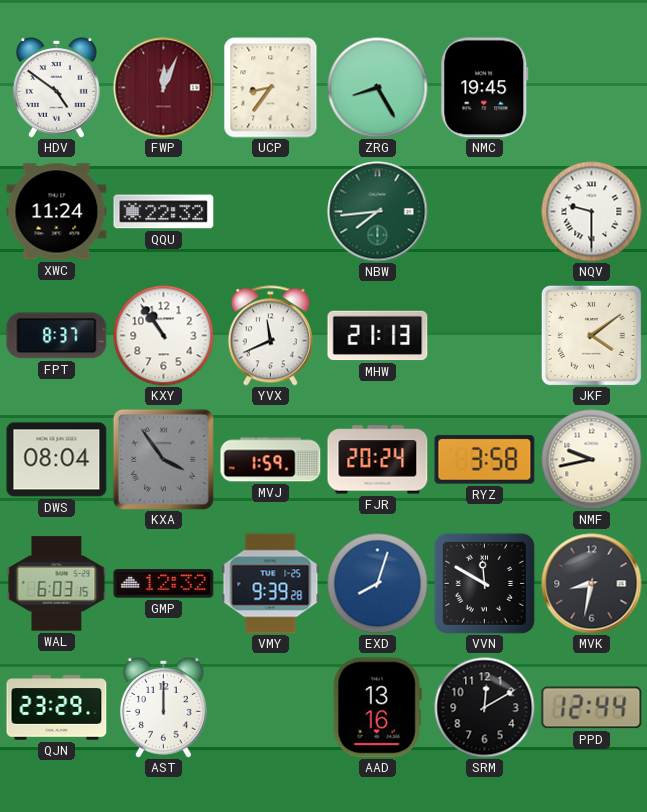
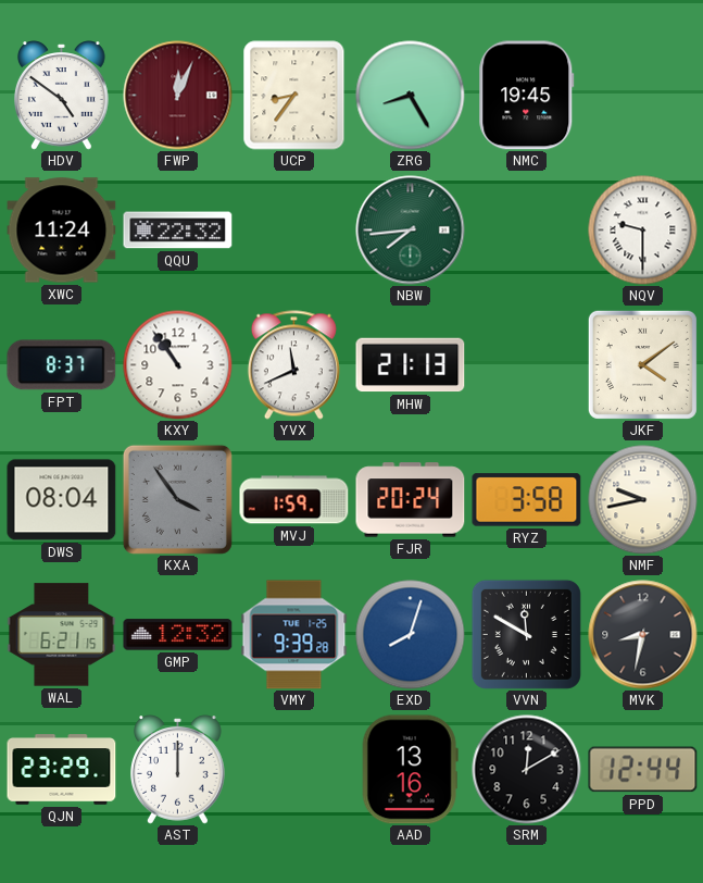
WAL: 6:03 -> 6:21
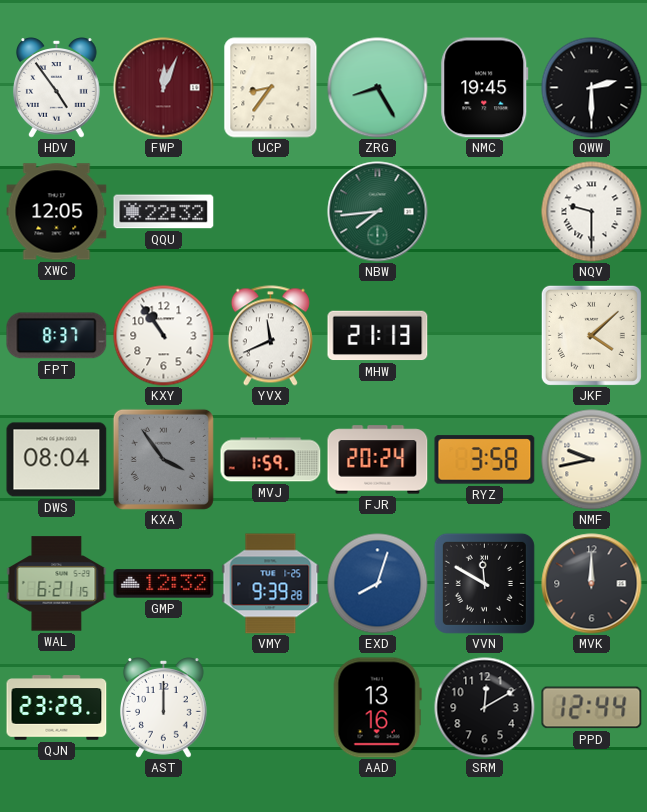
HDV: 4:51 -> 4:54
QWW: none -> 2:30
XWC: 11:24 -> 12:05
JKF: 4:09 -> 4:08
MVK: 8:32 -> 12:00
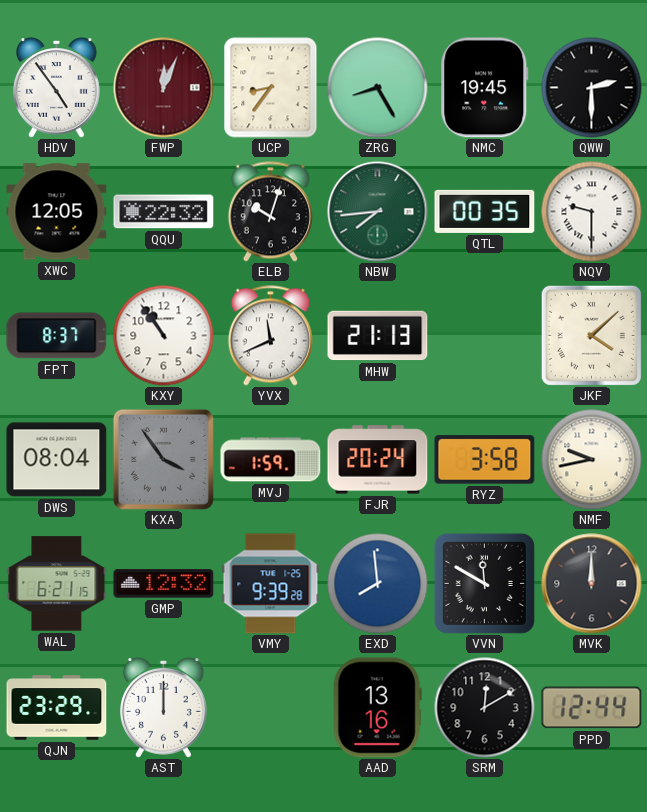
ELB: none -> 10:03
QTL: none -> 00:35
EXD: 8:03 -> 7:59
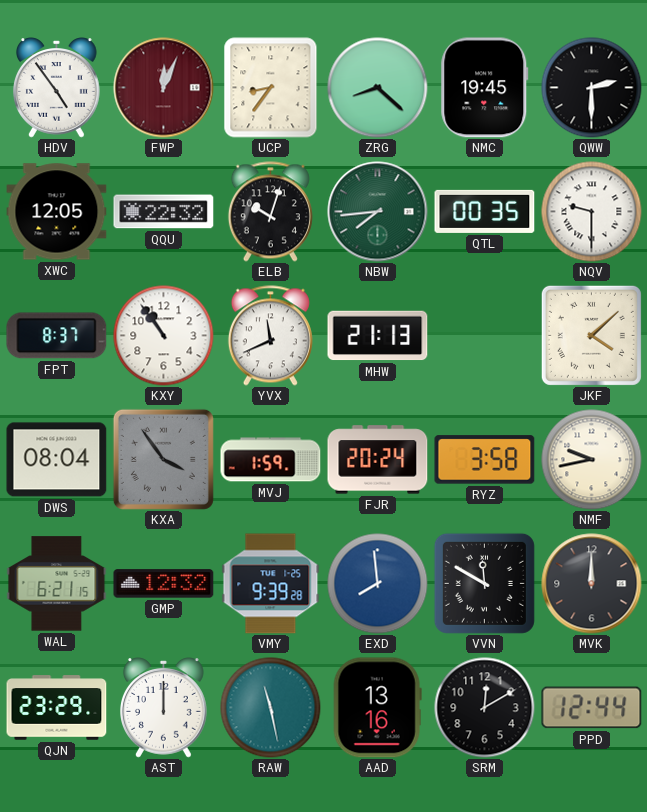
ZRG: 8:25 -> 8:22
RAW: none -> 11:28
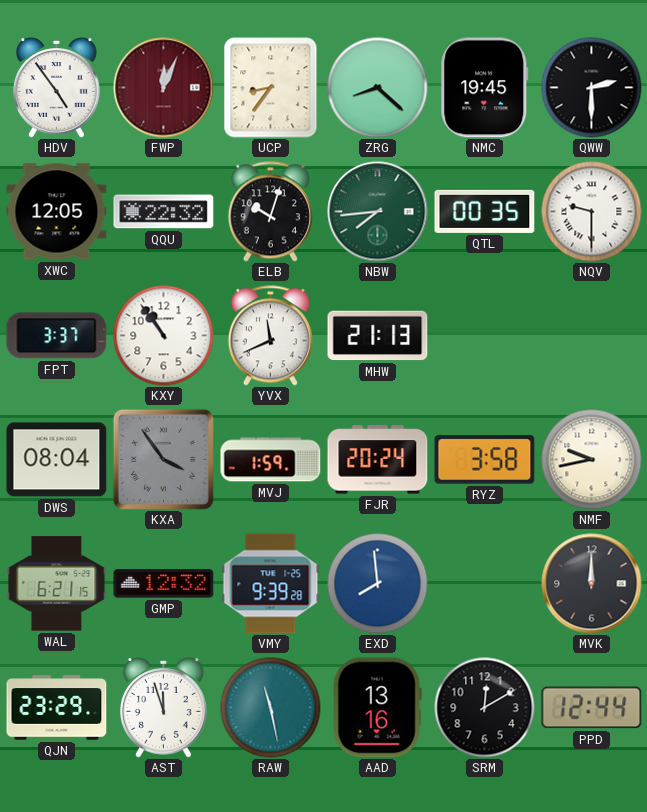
FPT: 8:37 -> 3:37
JKF: 4:08 -> none
VVN: 11:50 -> none
AST: 12:00 -> 11:57
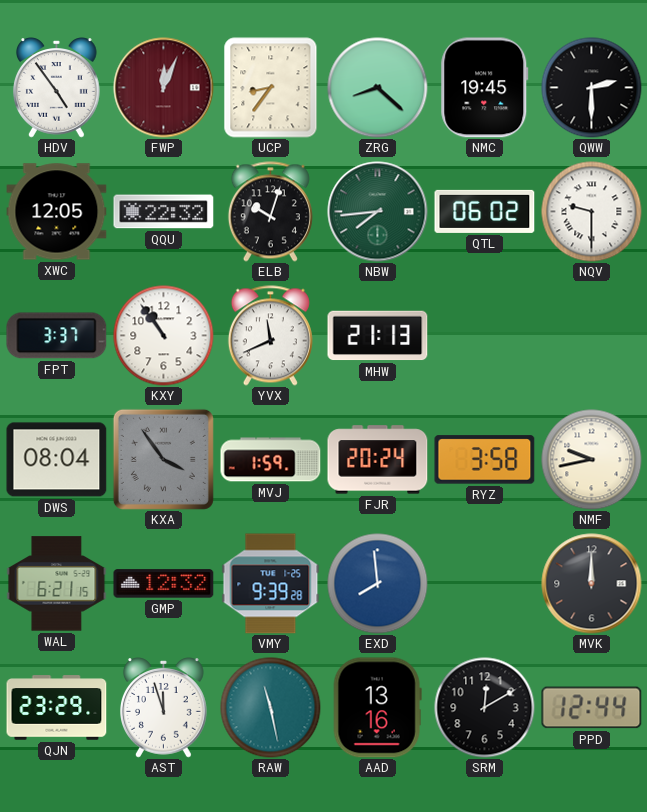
QTL: 00:35 -> 06:02
